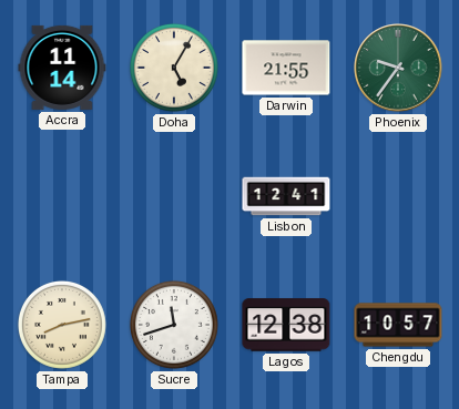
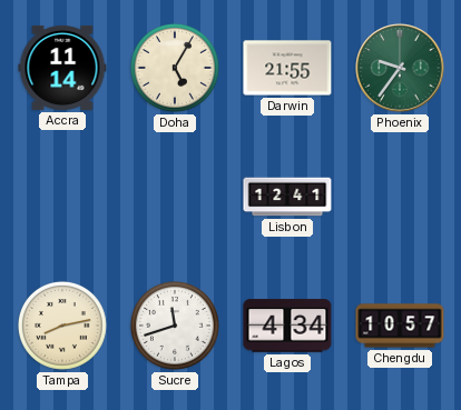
Lagos: 12:38 -> 4:34
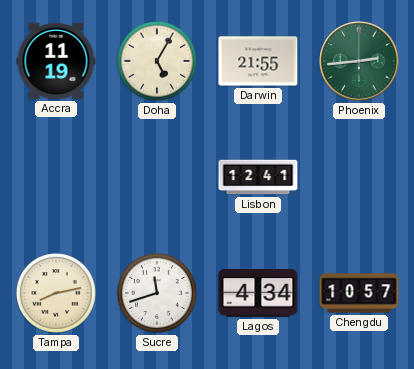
Accra: 11:14 -> 11:19
Phoenix: 9:36 -> 2:44
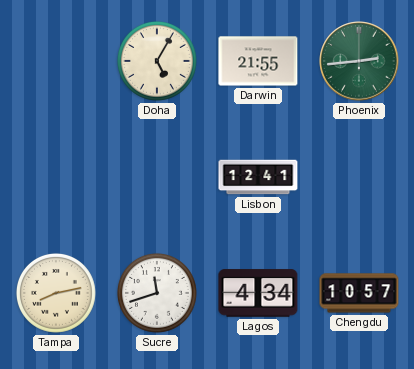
Accra: 11:19 -> none
